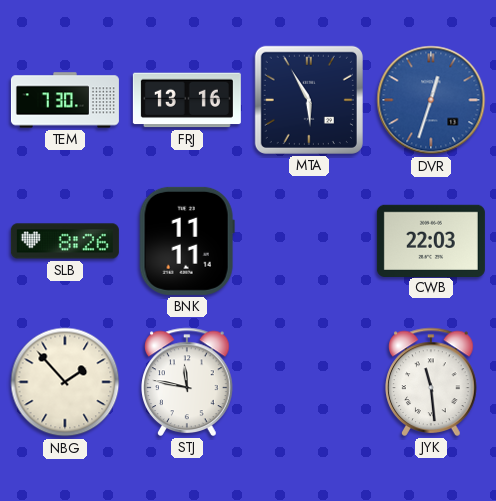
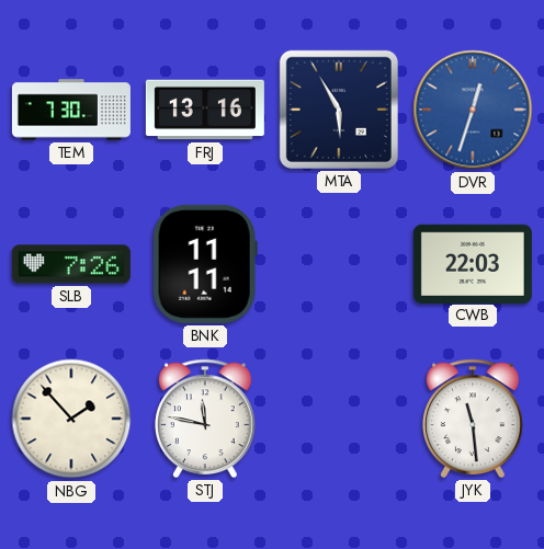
SLB: 8:26 -> 7:26
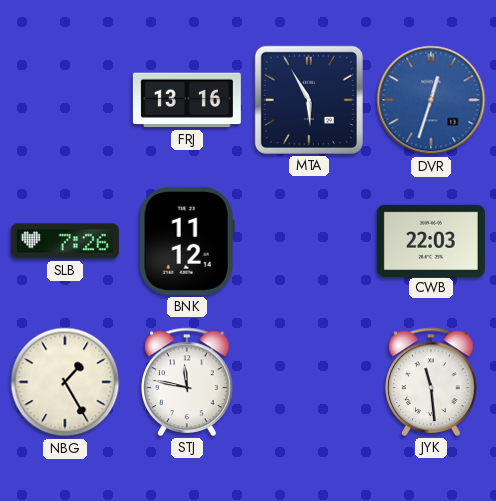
TEM: 7:30 -> none
BNK: 11:11 -> 11:12
NBG: 1:53 -> 1:25
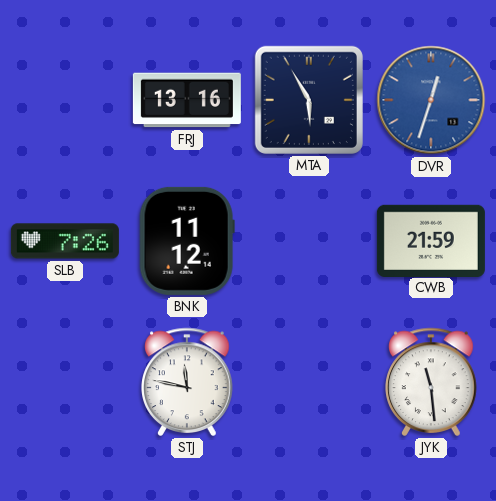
CWB: 22:03 -> 21:59
NBG: 1:25 -> none
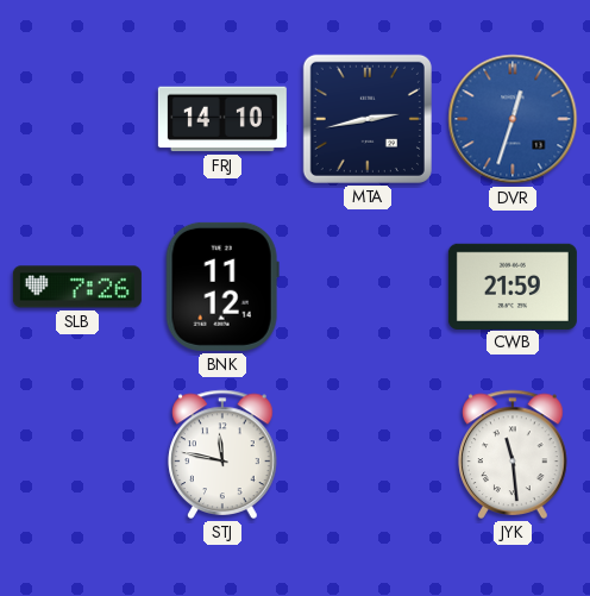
FRJ: 13:16 -> 14:10
MTA: 5:55 -> 2:43
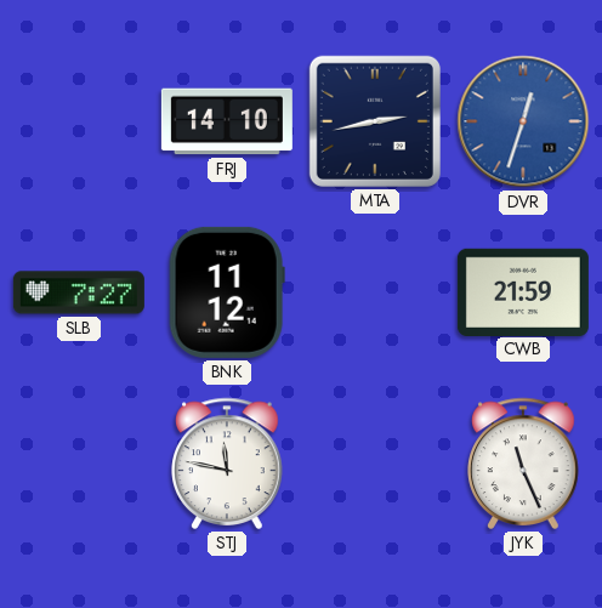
SLB: 7:26 -> 7:27
JYK: 11:29 -> 11:26
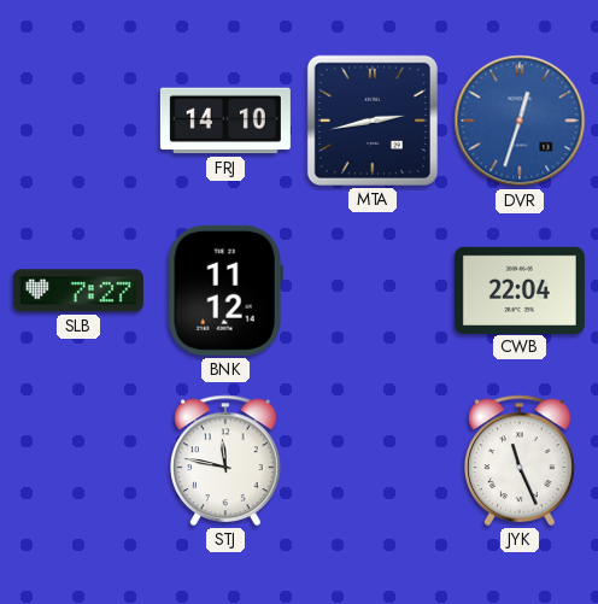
CWB: 21:59 -> 22:04
